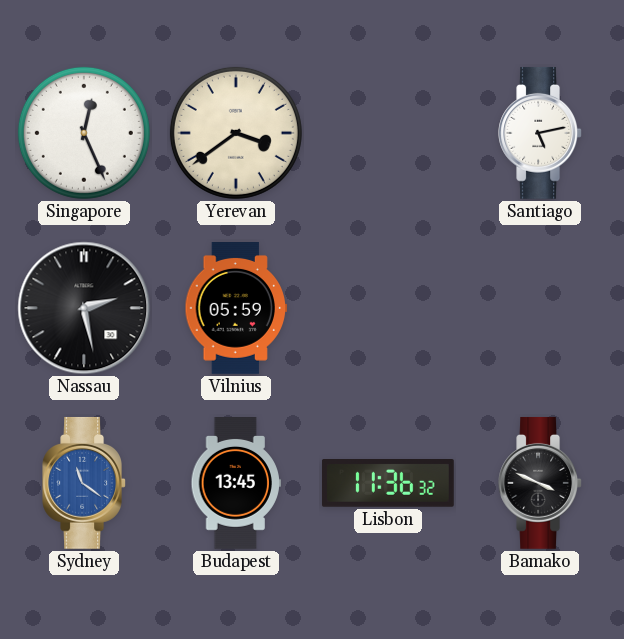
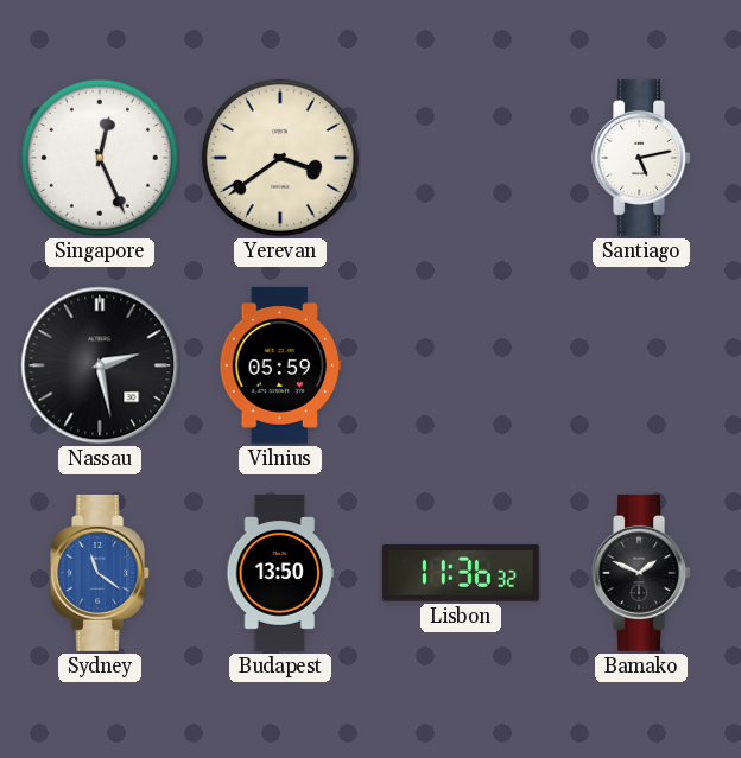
Budapest: 13:45 -> 13:50
Bamako: 3:49 -> 1:49
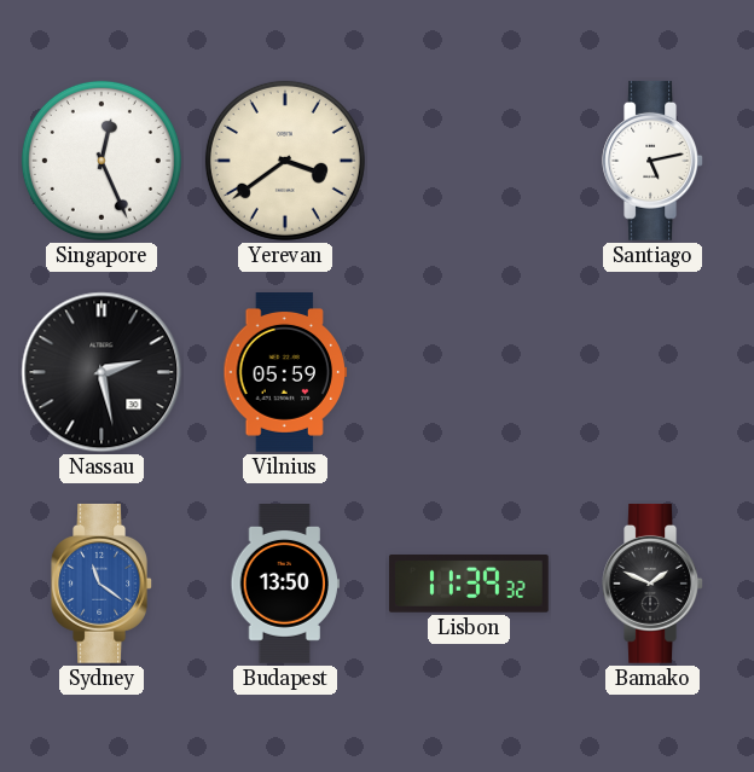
Lisbon: 11:36 -> 11:39
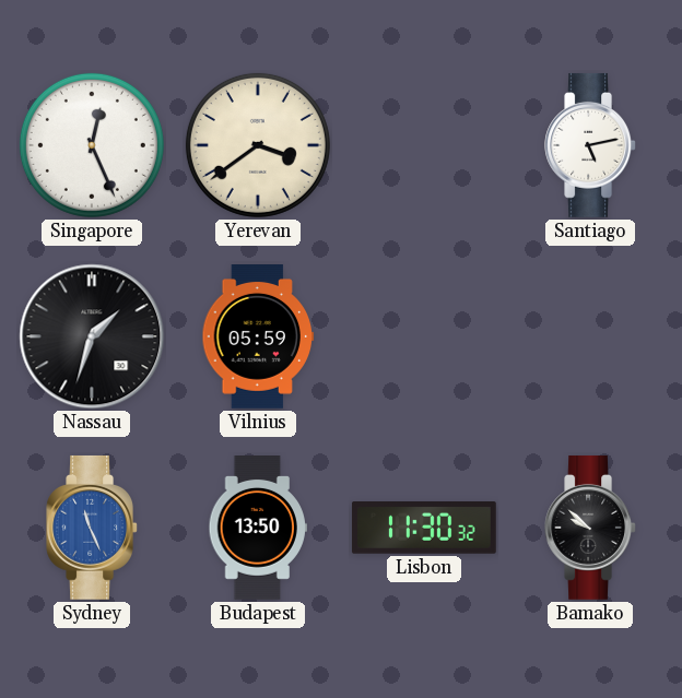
Nassau: 2:28 -> 1:33
Sydney: 11:21 -> 11:26
Lisbon: 11:39 -> 11:30
Bamako: 1:49 -> 9:52
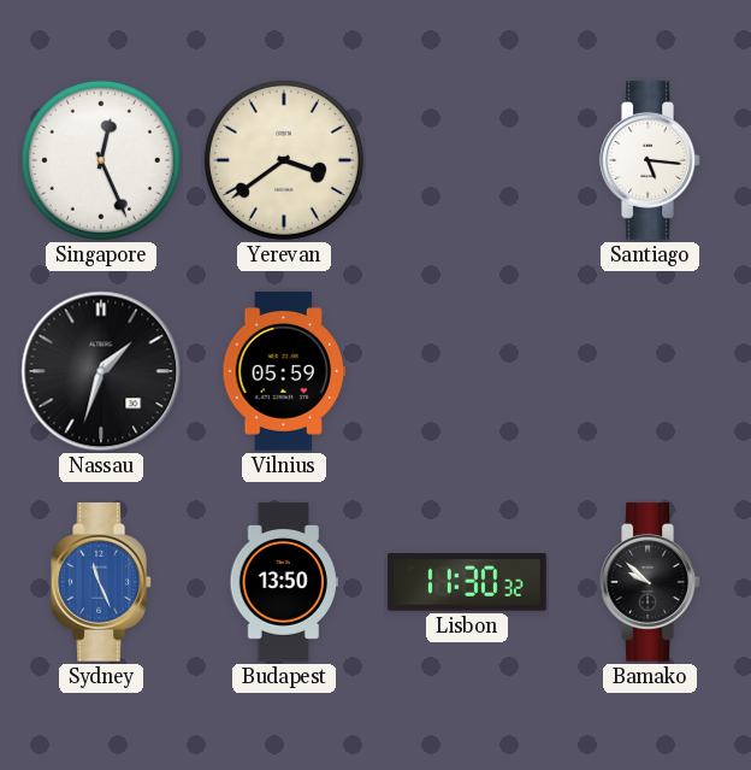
Santiago: 5:13 -> 5:16
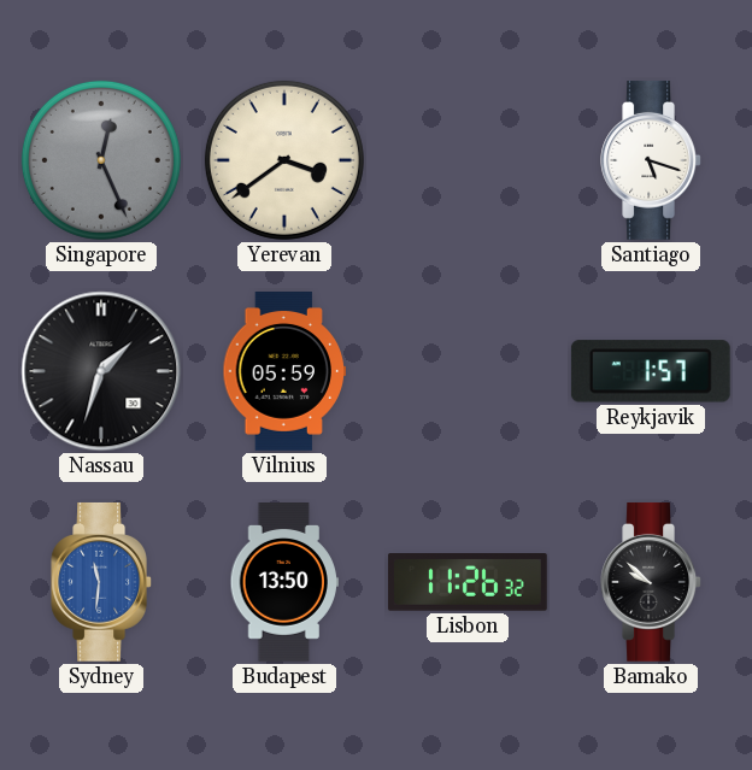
Singapore dial: white -> grey
Santiago: 5:16 -> 5:18
Reykjavik: none -> 1:57
Sydney: 11:26 -> 11:31
Lisbon: 11:30 -> 11:26
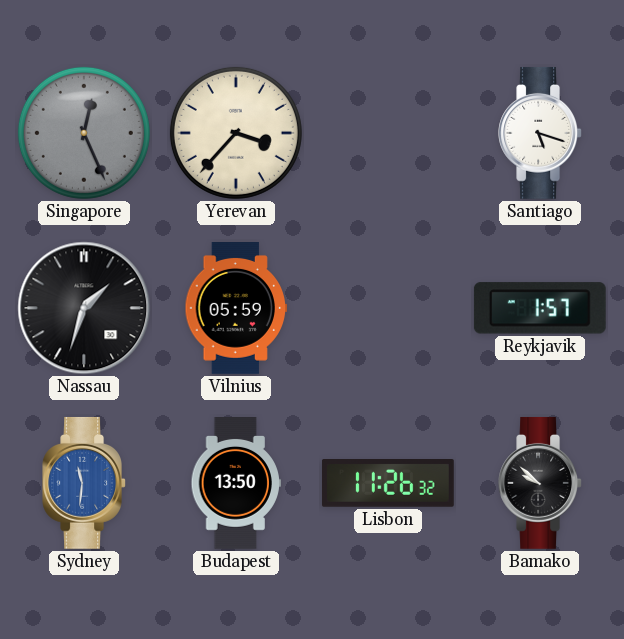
Yerevan: 3:39 -> 3:37
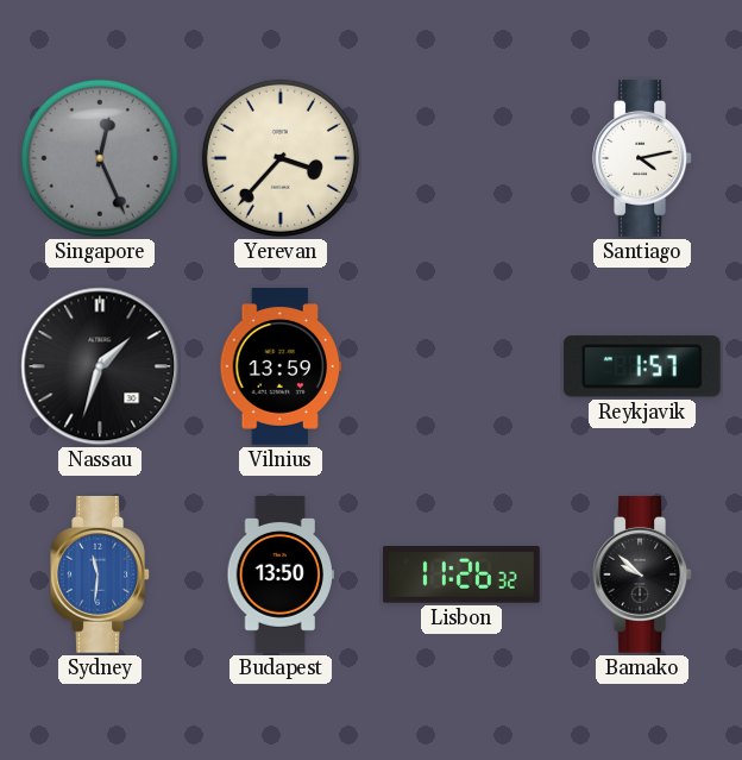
Santiago: 5:18 -> 4:13
Vilnius: 05:59 -> 13:59
